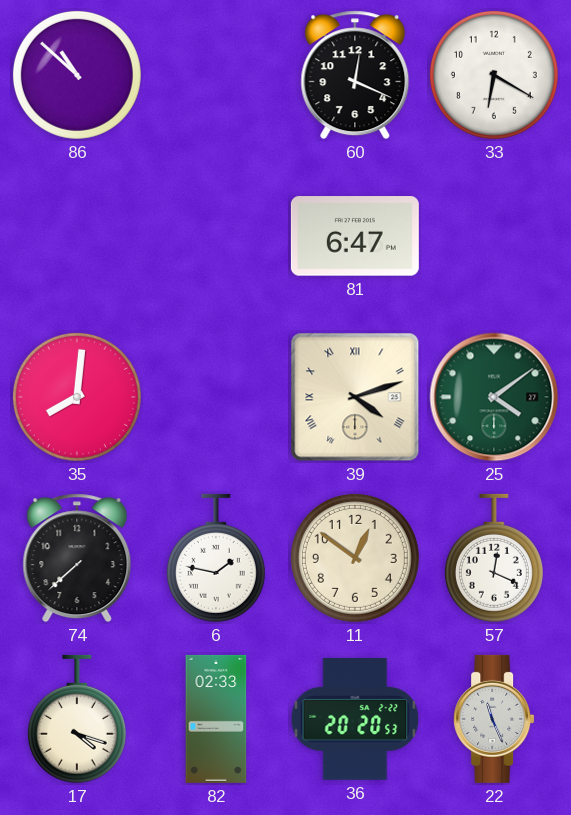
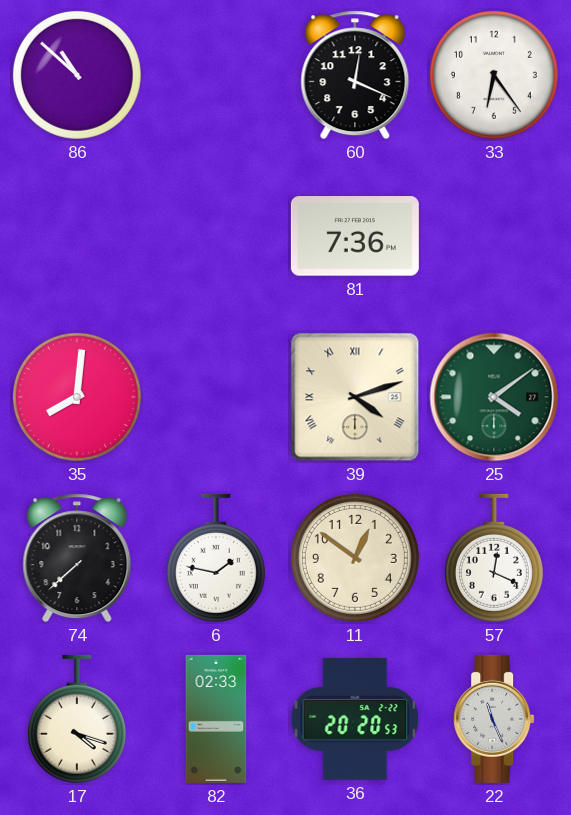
33: 6:20 -> 6:24
81: 6:47 -> 7:36
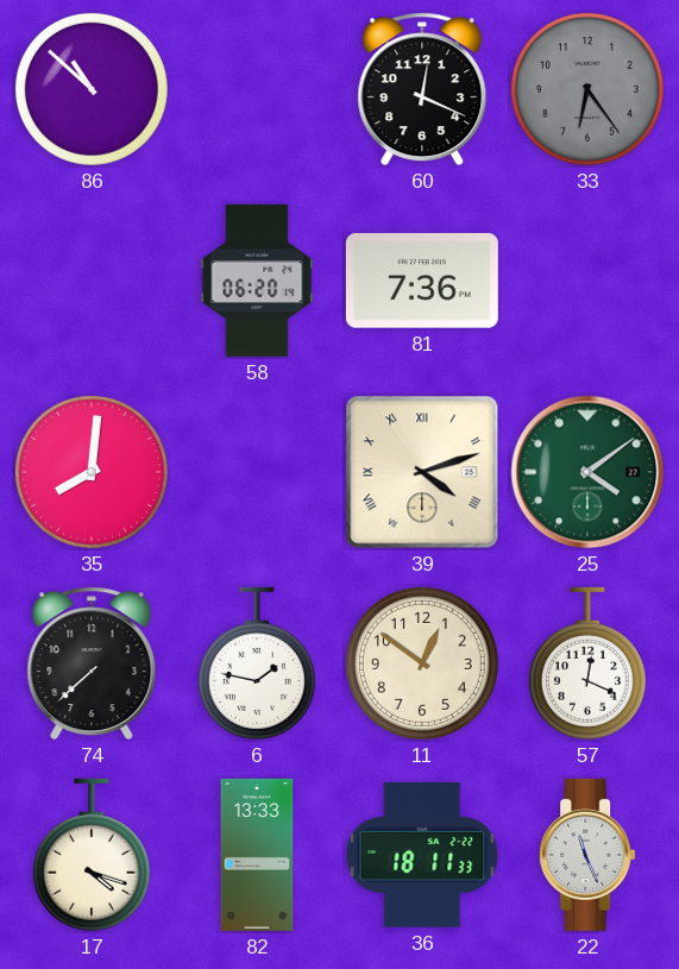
33 dial: white -> grey
58: none -> 06:20
82: 02:33 -> 13:33
36: 20:20 -> 18:11
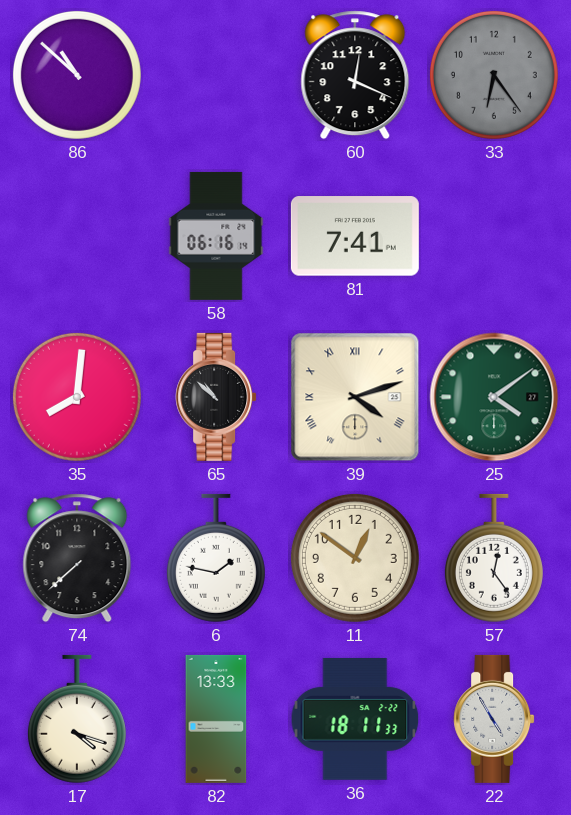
58: 06:20 -> 06:16
81: 7:36 -> 7:41
65: none -> 10:52
57: 12:19 -> 12:24
22: 11:26 -> 4:55
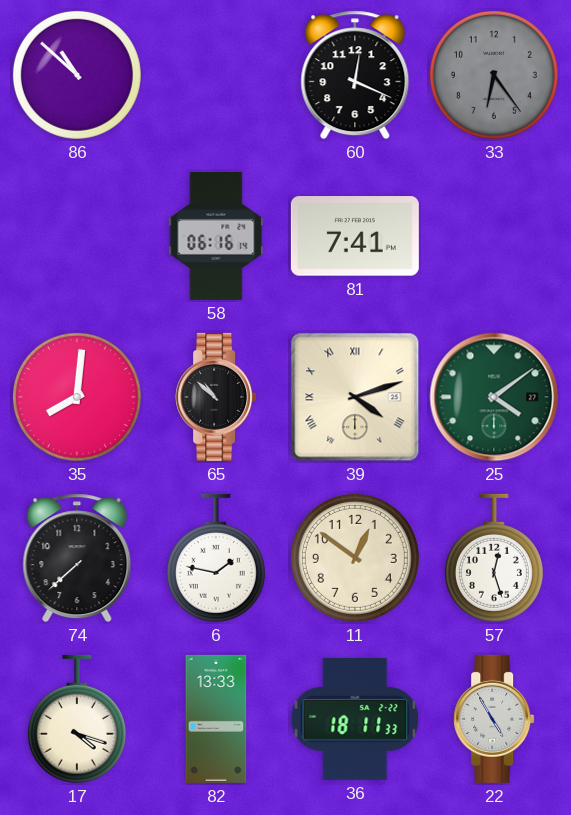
57: 12:24 -> 12:27
